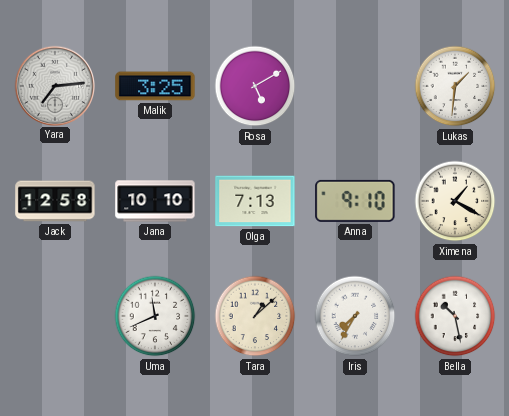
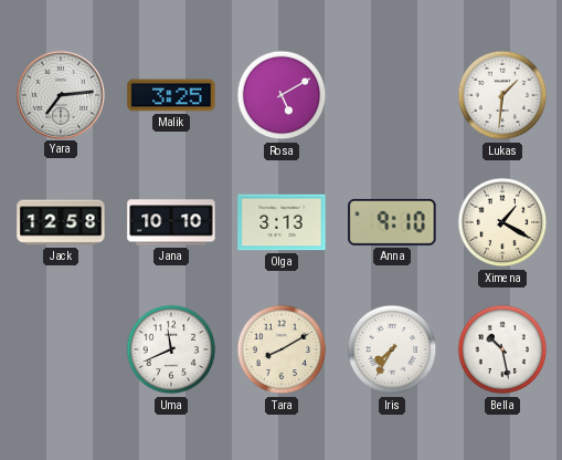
Olga: 7:13 -> 3:13
Tara: 1:08 -> 8:10
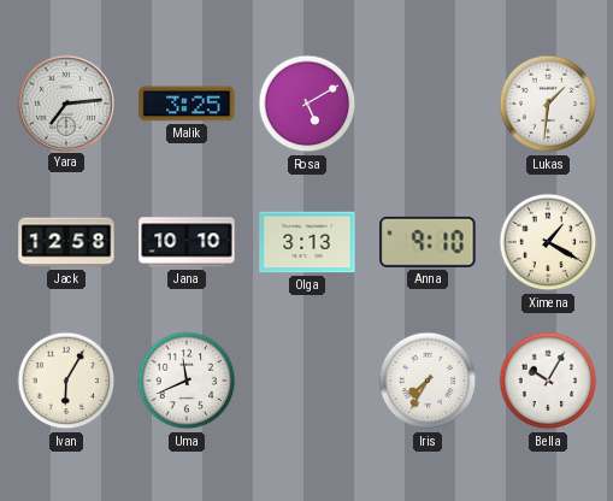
Ivan: none -> 6:05
Tara: 8:10 -> none
Bella: 10:28 -> 10:05
